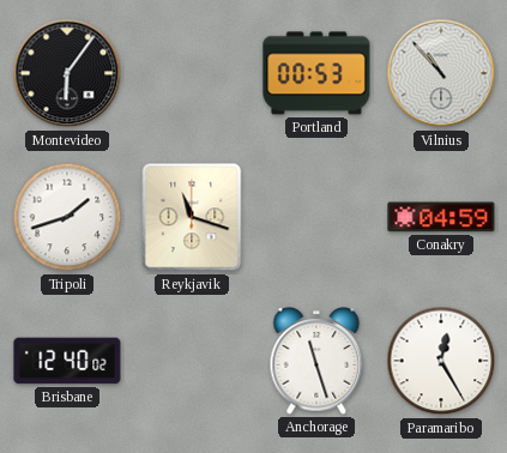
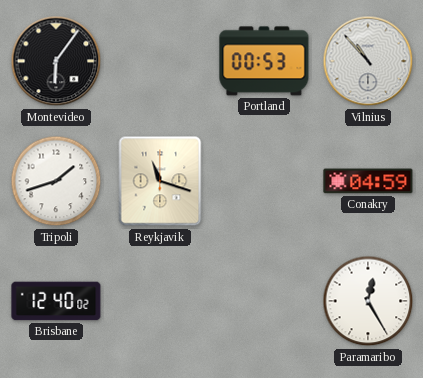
Anchorage: 11:27 -> none
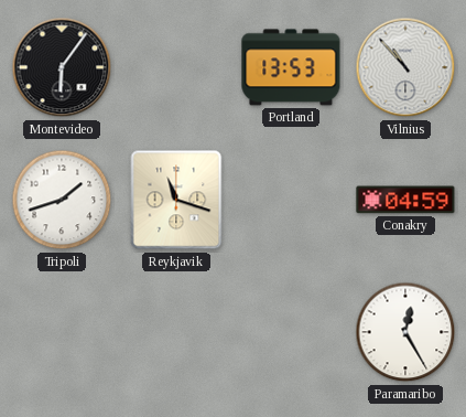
Portland: 00:53 -> 13:53
Brisbane: 12:40 -> none
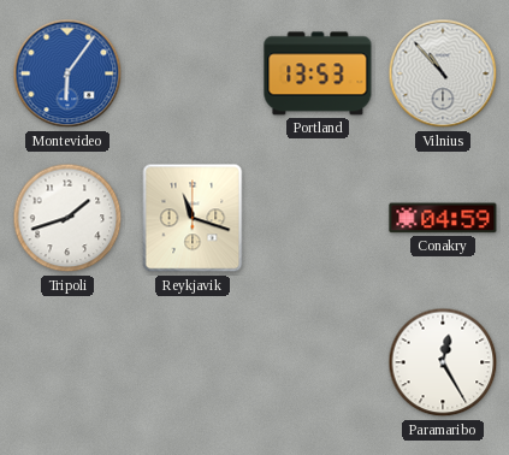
Montevideo dial: black -> blue
